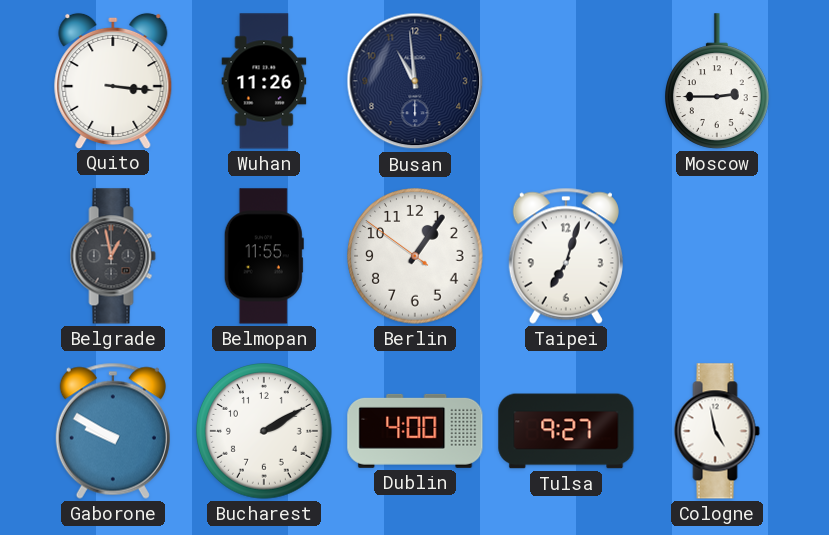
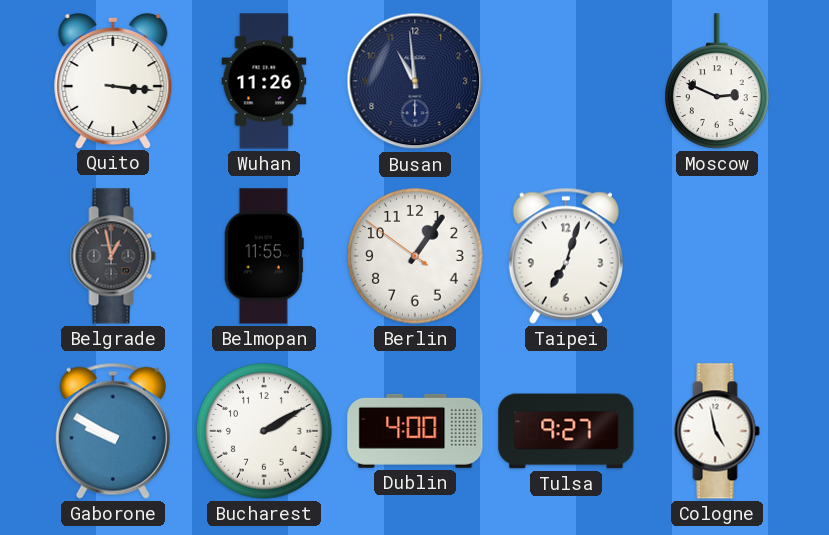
Moscow: 2:45 -> 2:49
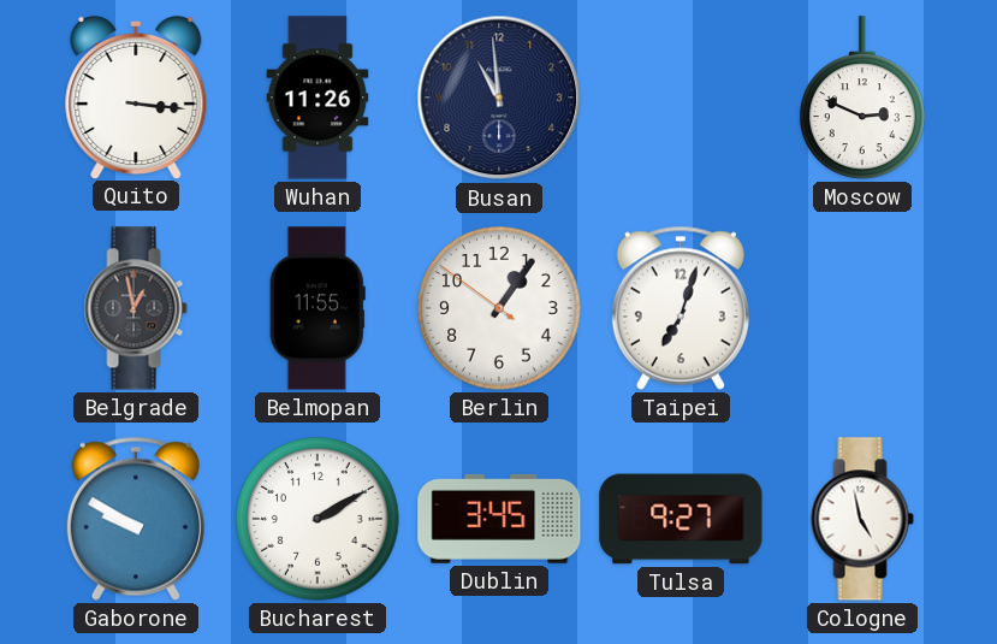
Dublin: 4:00 -> 3:45
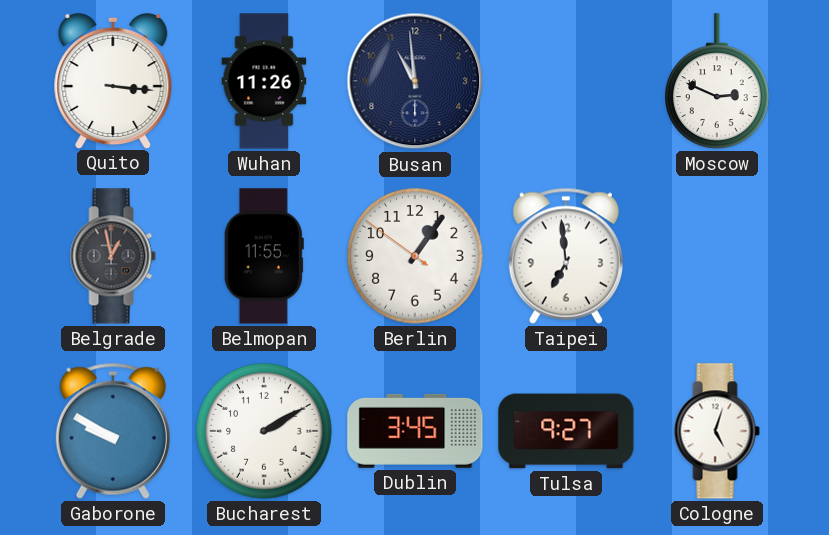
Taipei: 7:03 -> 6:59
Cologne: 4:58 -> 5:03
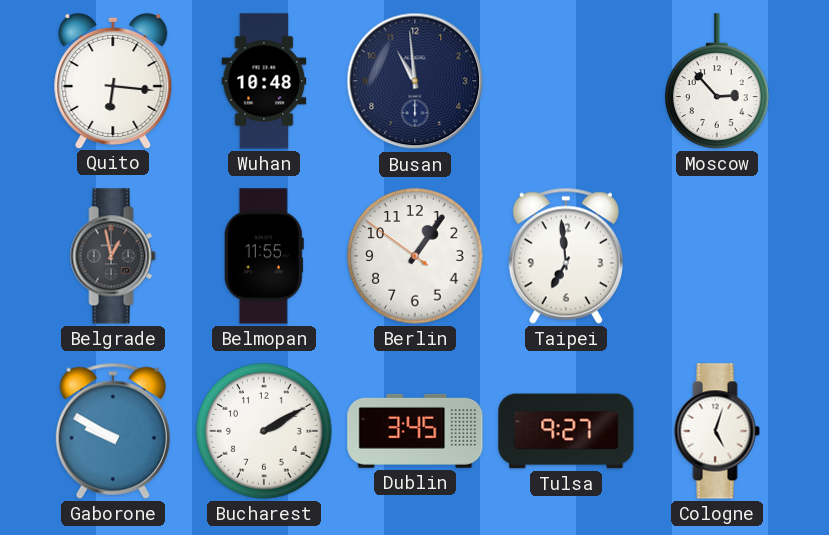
Quito: 3:16 -> 6:16
Wuhan: 11:26 -> 10:48
Moscow: 2:49 -> 2:53
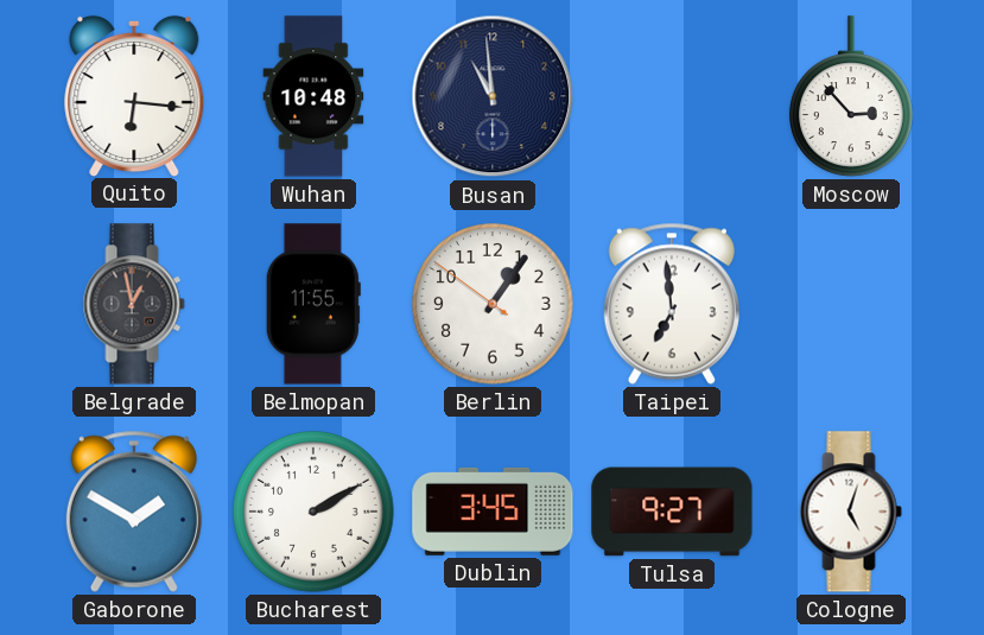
Gaborone: 9:50 -> 1:50
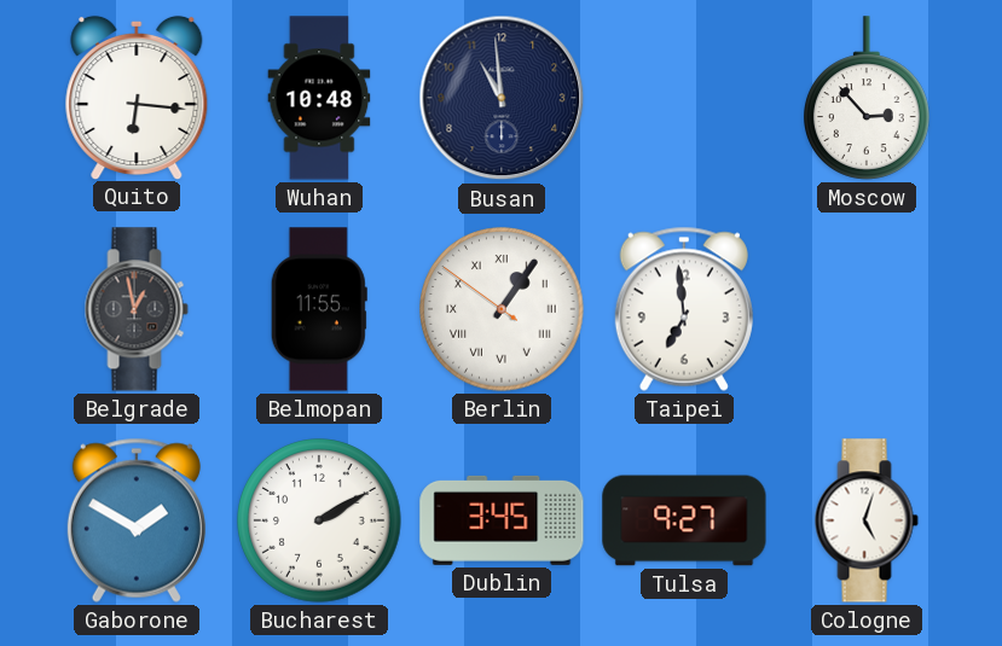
Berlin numerals: Arabic -> Roman
